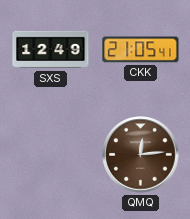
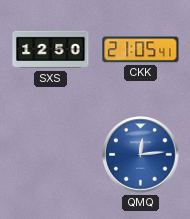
SXS: 12:49 -> 12:50
QMQ dial: brown -> blue
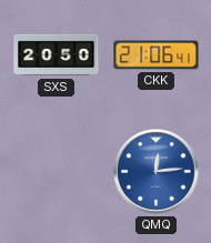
SXS: 12:50 -> 20:50
CKK: 21:05 -> 21:06
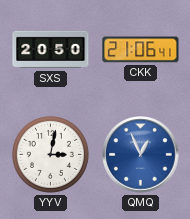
YYV: none -> 3:02
QMQ: 12:14 -> 12:56
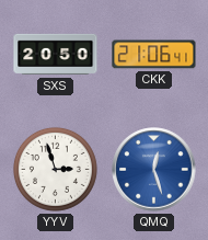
YYV: 3:02 -> 2:57
QMQ: 12:56 -> 12:27
